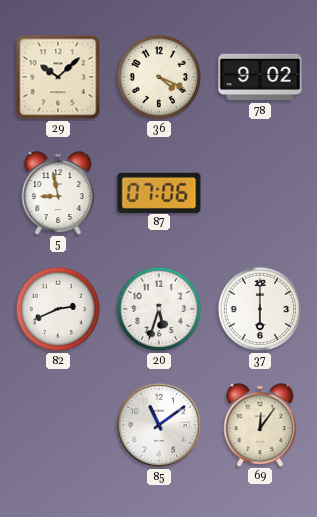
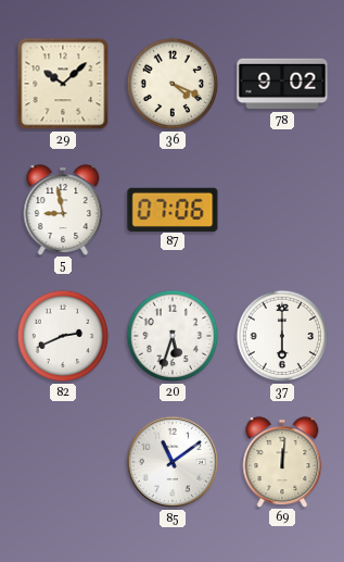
69: 12:06 -> 12:01
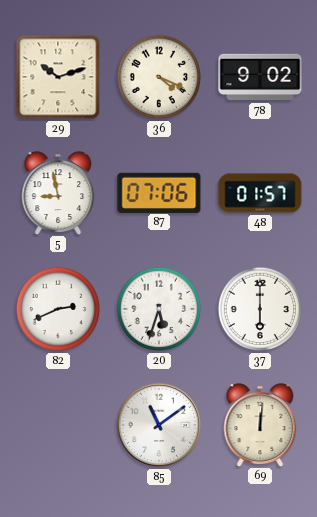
29: 10:08 -> 10:12
48: none -> 01:57
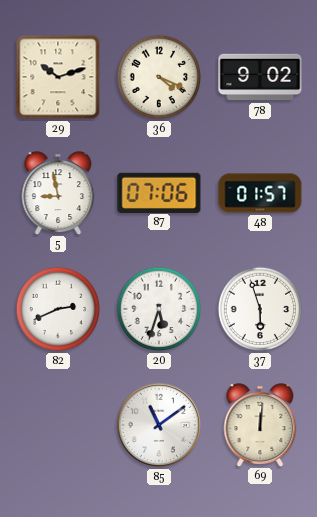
37: 6:00 -> 5:57
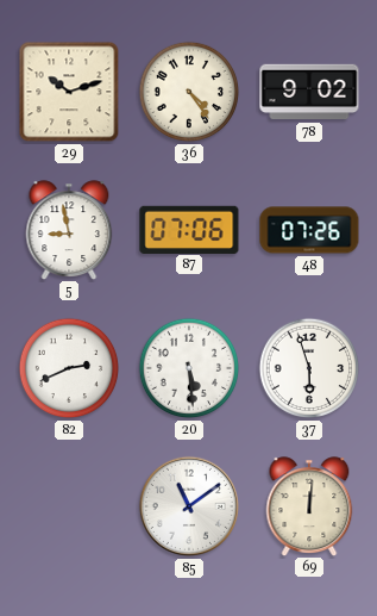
36: 4:19 -> 4:24
48: 01:57 -> 07:26
20: 5:33 -> 5:29
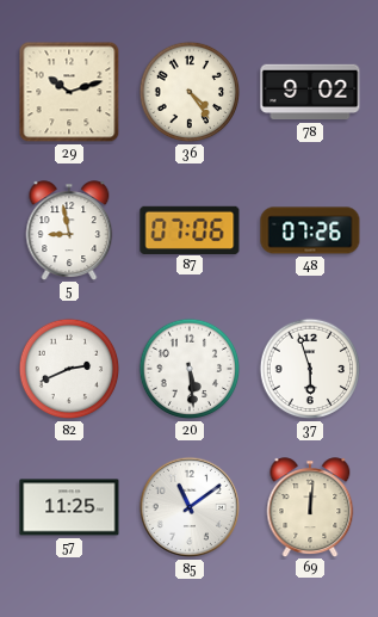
57: none -> 11:25
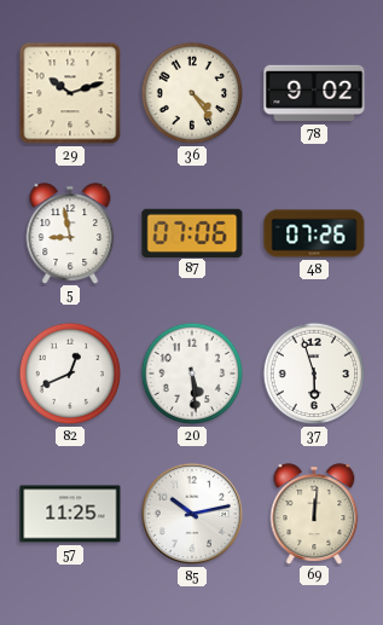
82: 2:41 -> 12:41
85: 11:09 -> 10:13
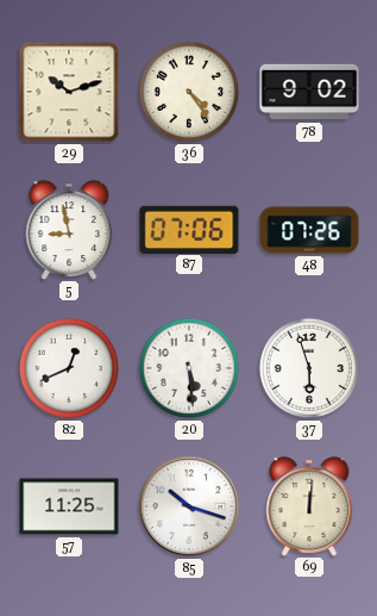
85: 10:13 -> 10:18
